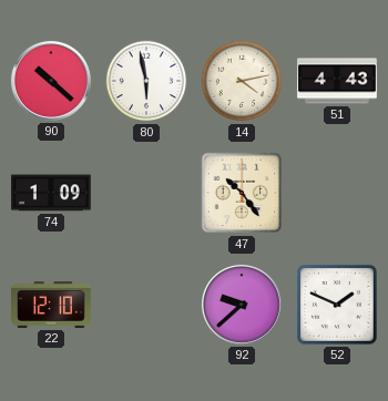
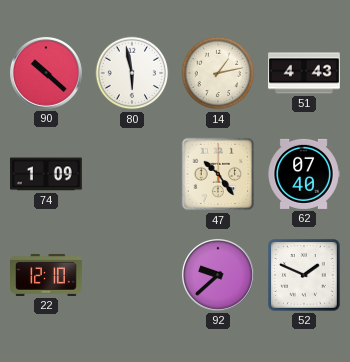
14: 4:13 -> 1:13
62: none -> 07:40
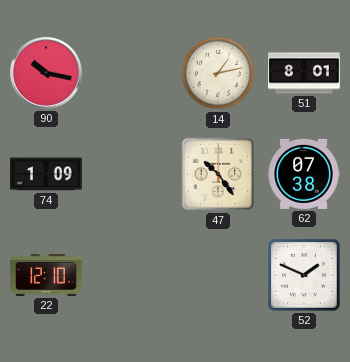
90: 10:22 -> 10:17
80: 5:58 -> none
51: 4:43 -> 8:01
62: 07:40 -> 07:38
92: 9:38 -> none
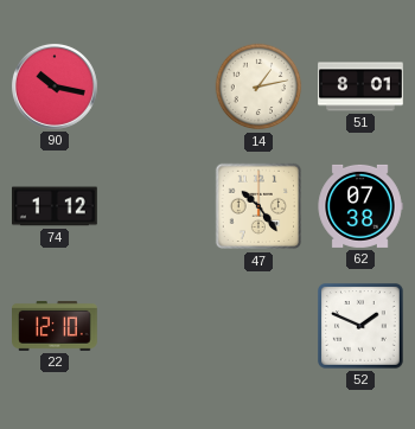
74: 1:09 -> 1:12
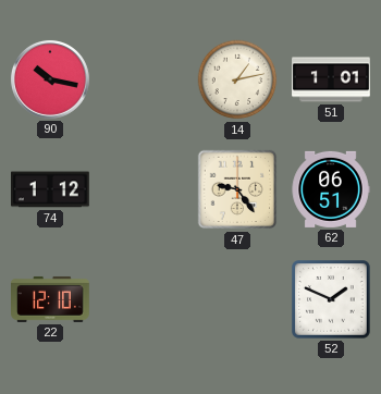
51: 8:01 -> 1:01
47: 10:24 -> 9:24
62: 07:38 -> 06:51
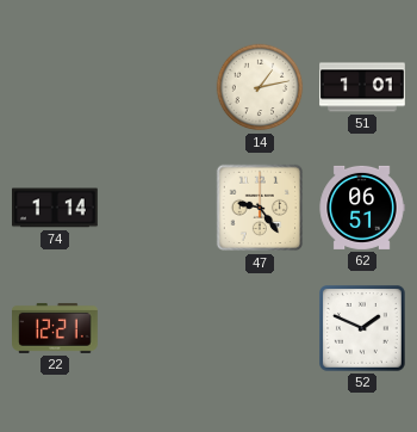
90: 10:17 -> none
74: 1:12 -> 1:14
22: 12:10 -> 12:21
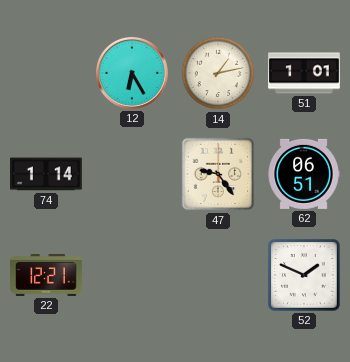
12: none -> 6:25
